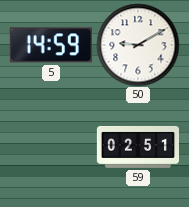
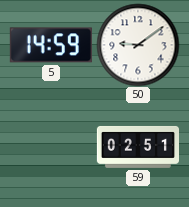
50: 9:10 -> 9:09
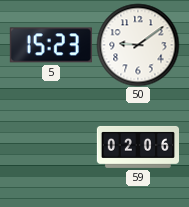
5: 14:59 -> 15:23
59: 02:51 -> 02:06
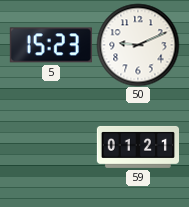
50: 9:09 -> 9:11
59: 02:06 -> 01:21
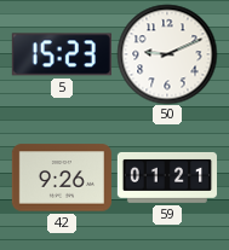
42: none -> 9:26
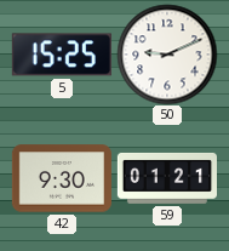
5: 15:23 -> 15:25
42: 9:26 -> 9:30
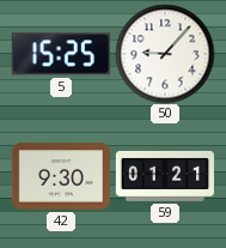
50: 9:11 -> 9:07
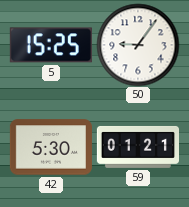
50: 9:07 -> 9:06
42: 9:30 -> 5:30
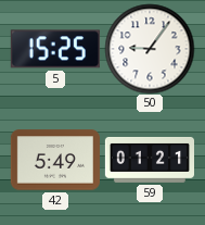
42: 5:30 -> 5:49
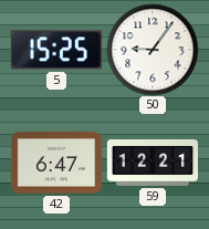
42: 5:49 -> 6:47
59: 01:21 -> 12:21
